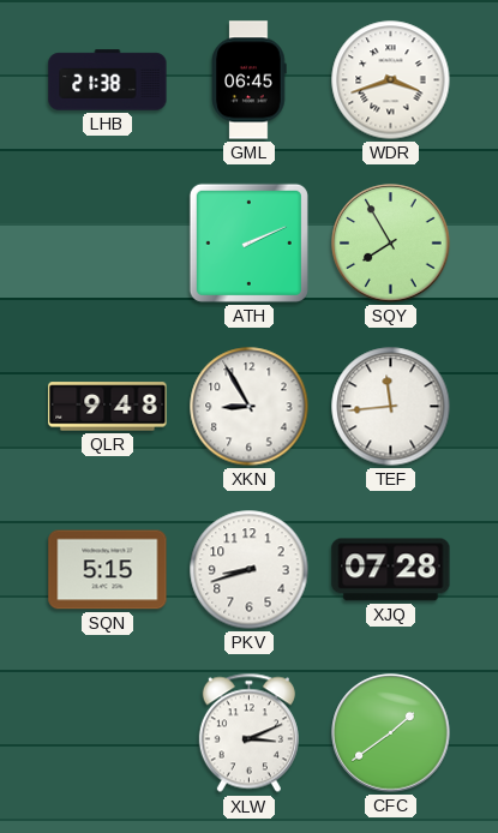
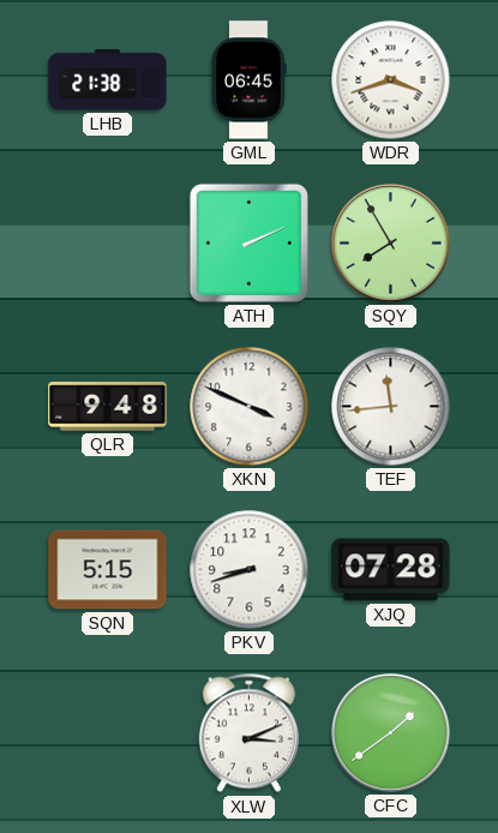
XKN: 8:55 -> 3:49
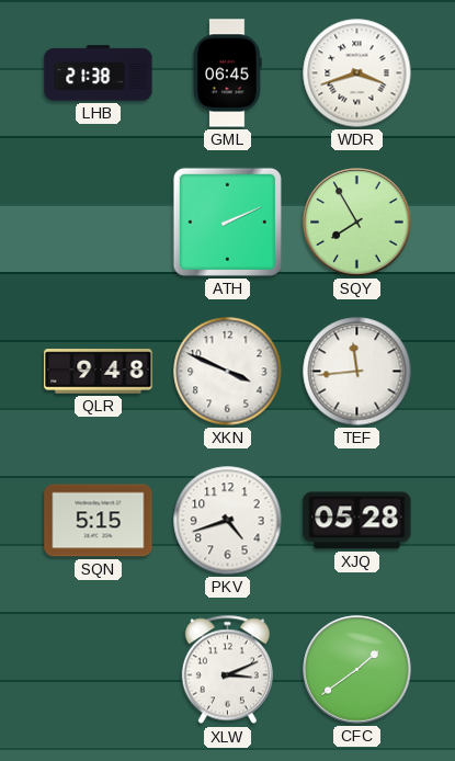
PKV: 8:42 -> 4:42
XJQ: 07:28 -> 05:28
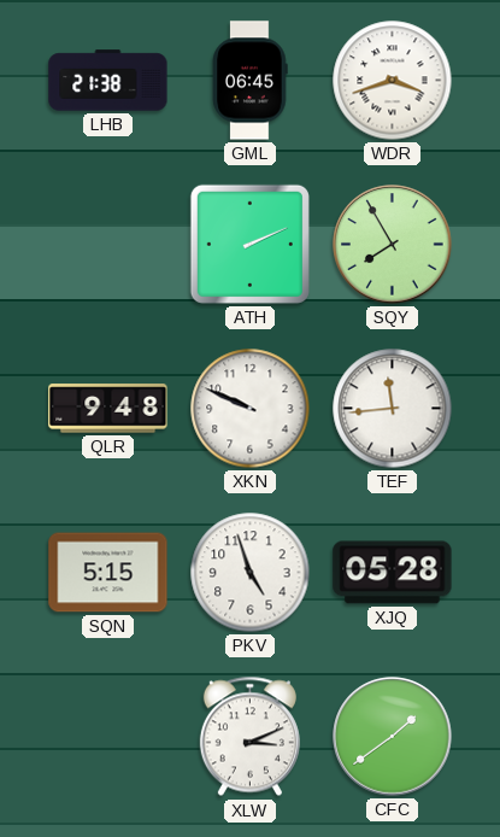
XKN: 3:49 -> 9:49
PKV: 4:42 -> 4:57
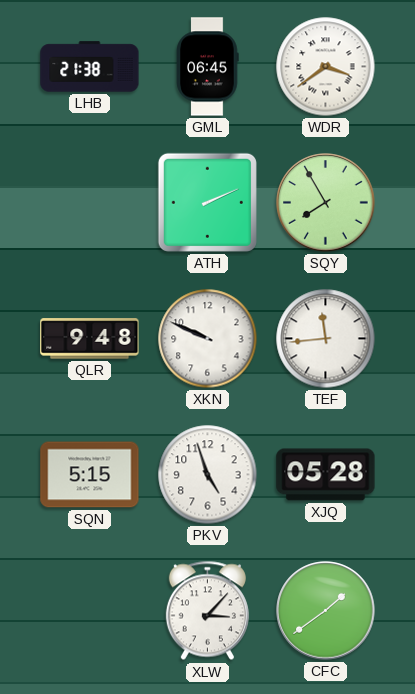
WDR: 3:42 -> 3:39
XLW: 3:11 -> 3:07
